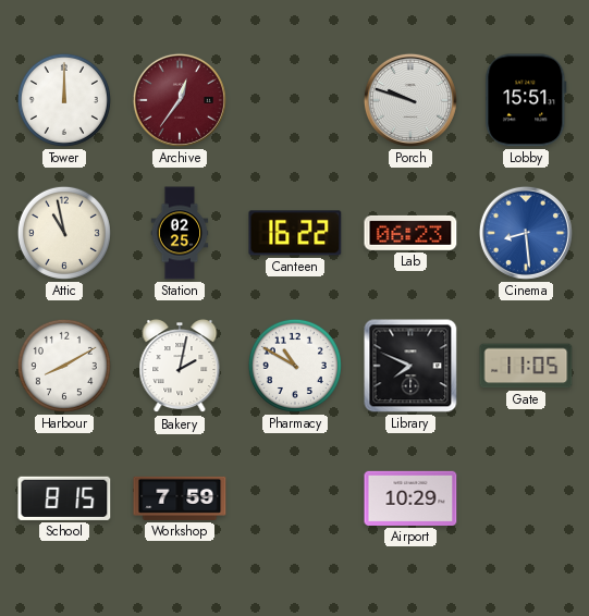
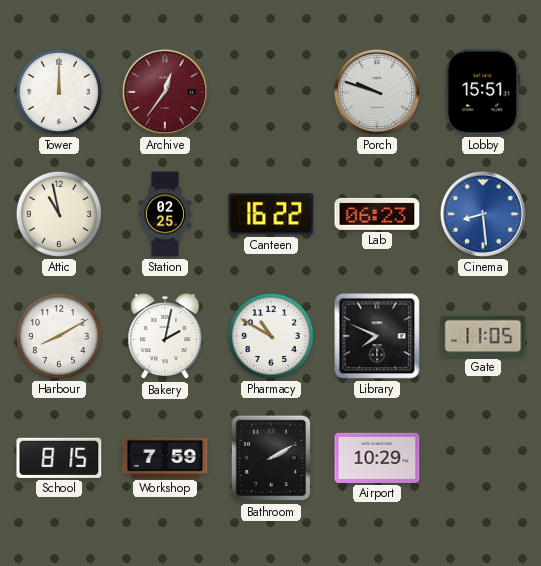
Bathroom: none -> 2:10
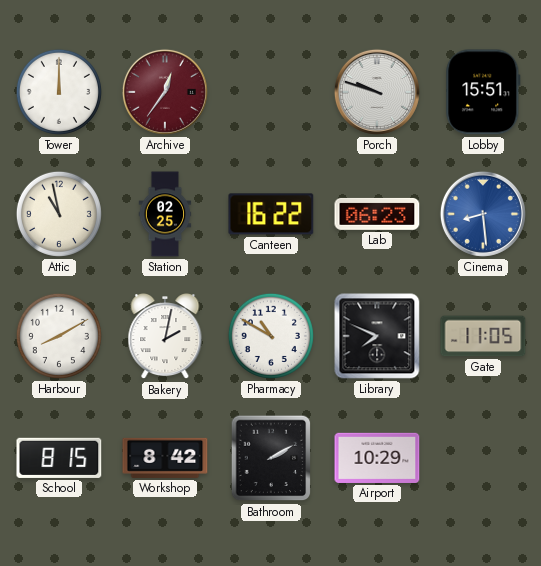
Workshop: 7:59 -> 8:42
